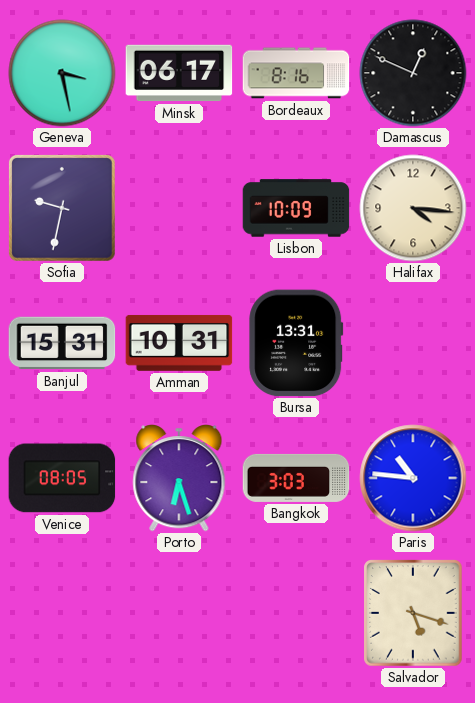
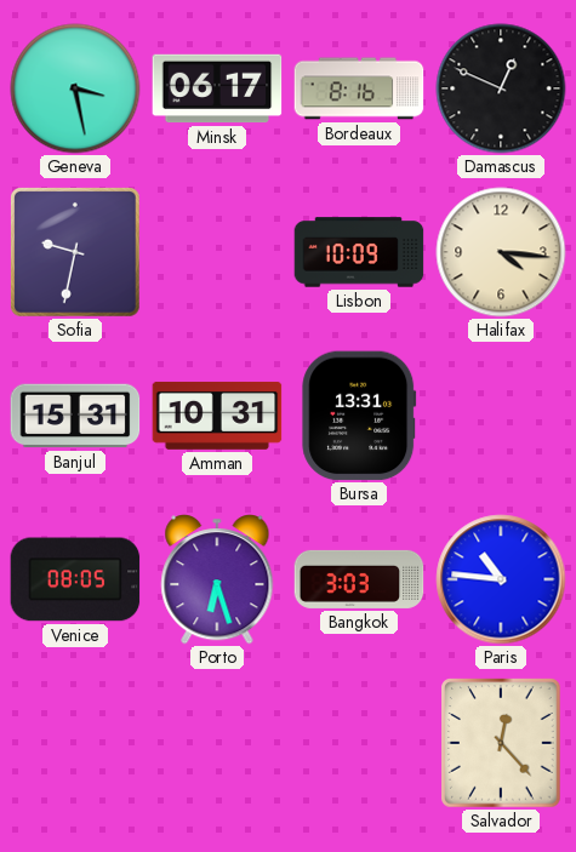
Salvador: 5:18 -> 12:23
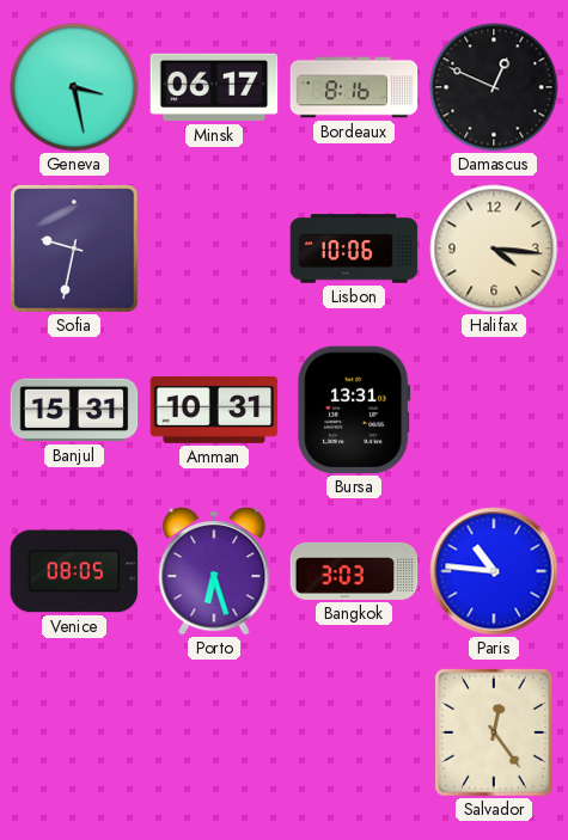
Lisbon: 10:09 -> 10:06
Salvador: 12:23 -> 12:24
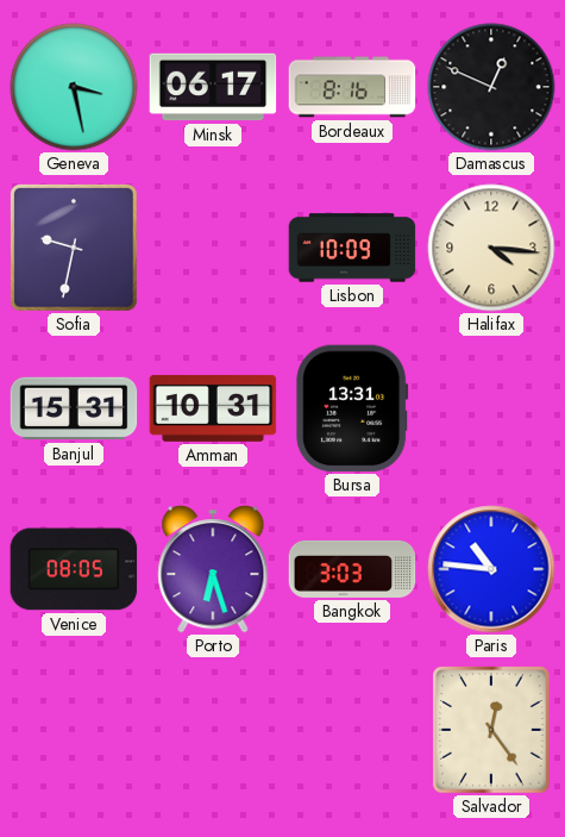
Lisbon: 10:06 -> 10:09
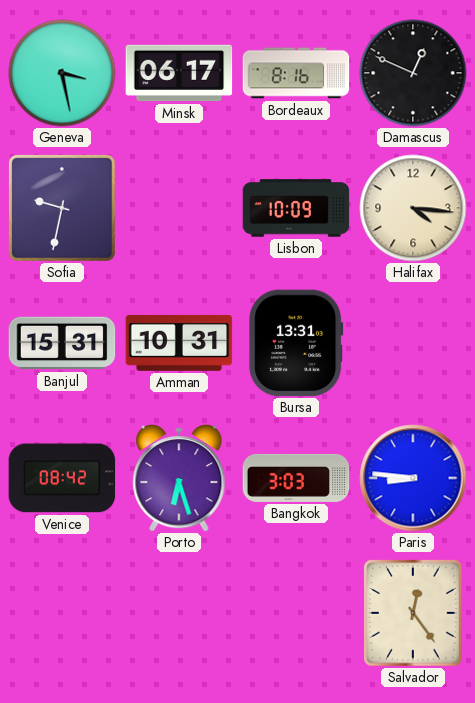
Venice: 08:05 -> 08:42
Paris: 10:46 -> 8:46
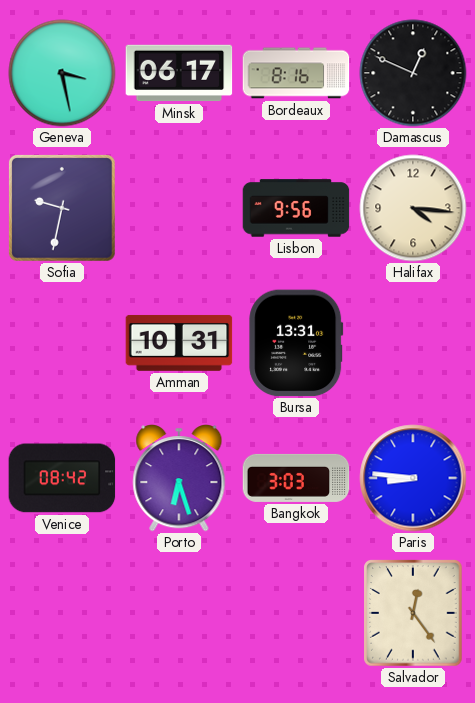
Lisbon: 10:09 -> 9:56
Banjul: 15:31 -> none
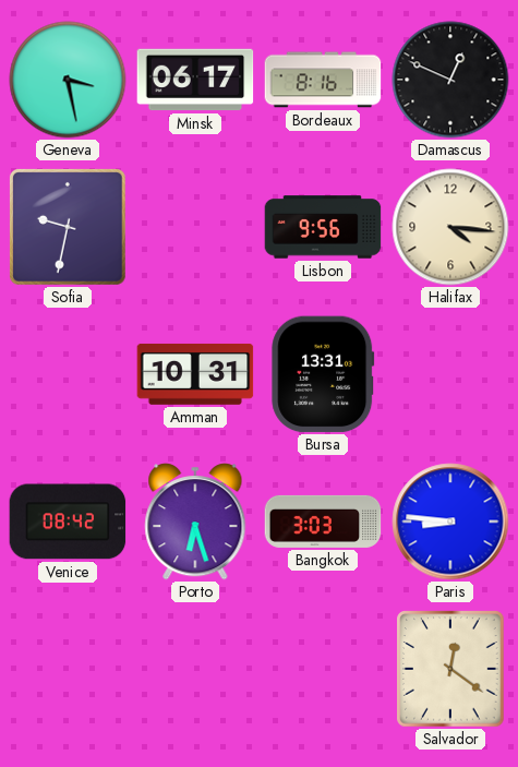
Salvador: 12:24 -> 12:21
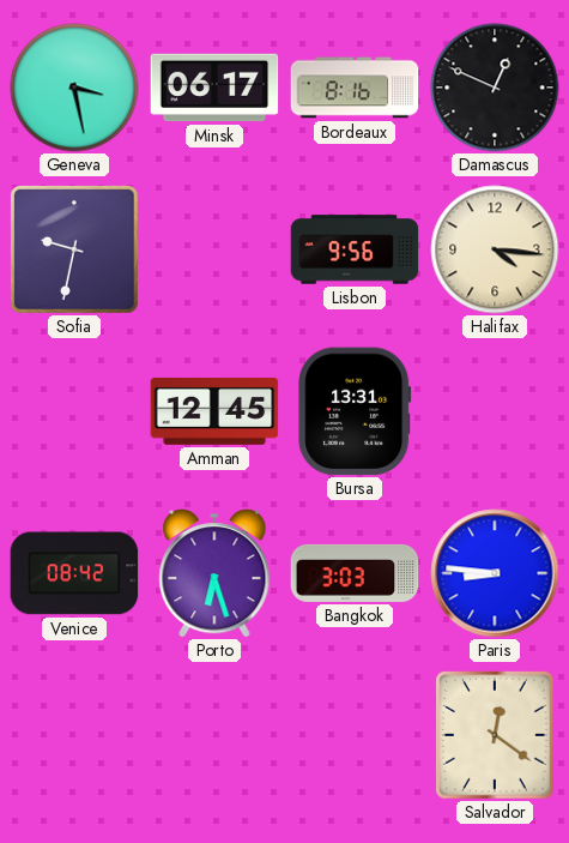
Amman: 10:31 -> 12:45
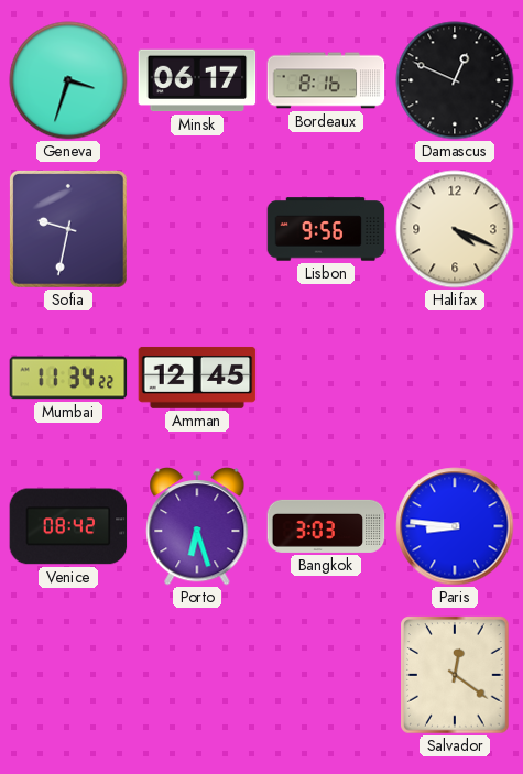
Geneva: 3:28 -> 3:33
Halifax: 4:16 -> 4:19
Mumbai: none -> 11:34
Bursa: 13:31 -> none
